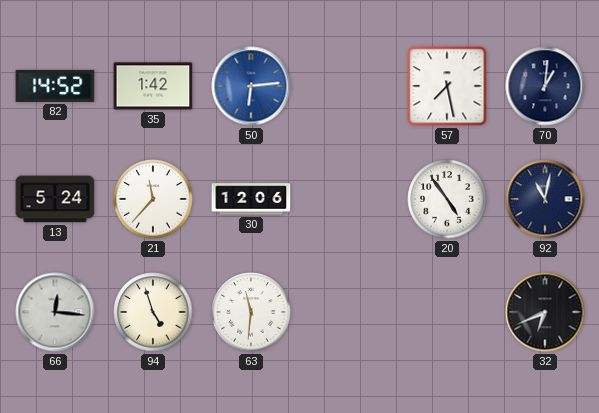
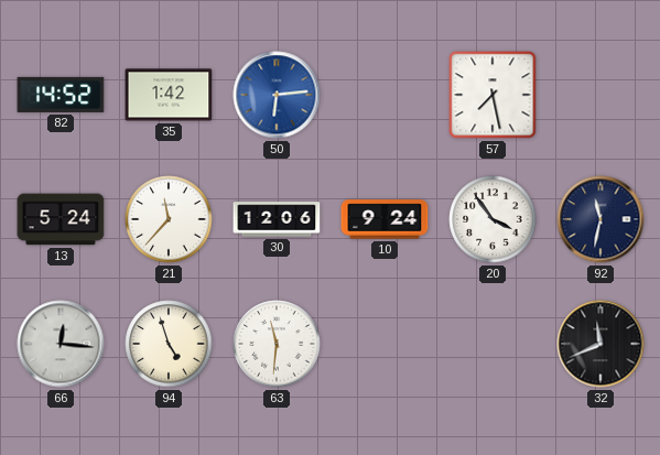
70: 1:01 -> none
10: none -> 9:24
20: 4:54 -> 3:54
92: 11:02 -> 11:32
32: 6:41 -> 11:41
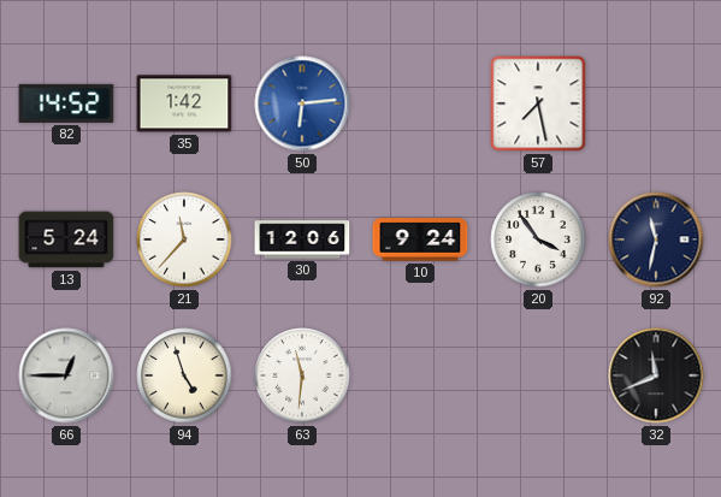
66: 12:16 -> 12:45
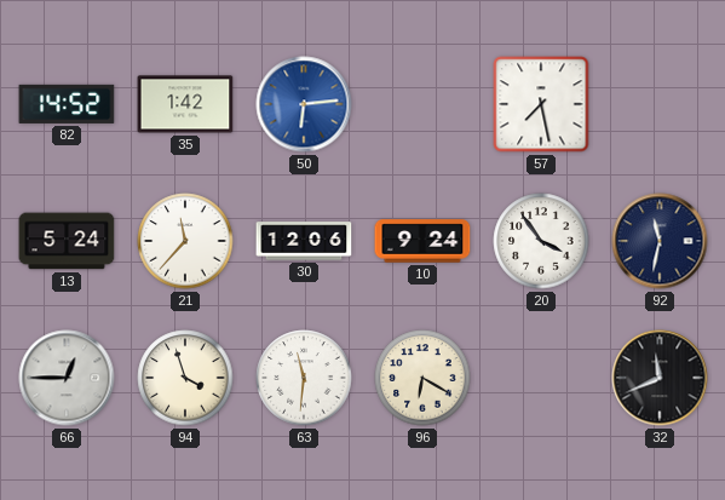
94: 4:57 -> 3:57
96: none -> 6:20
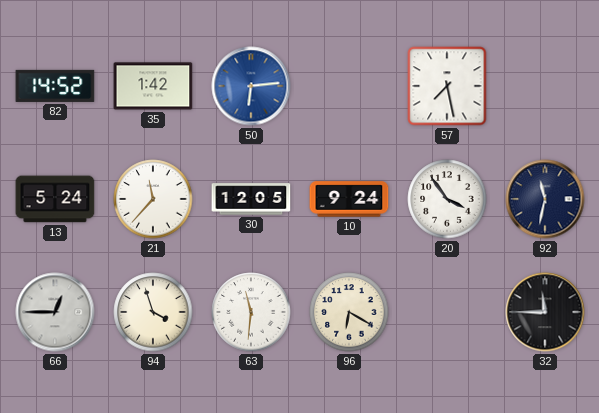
30: 12:06 -> 12:05
32: 11:41 -> 11:45
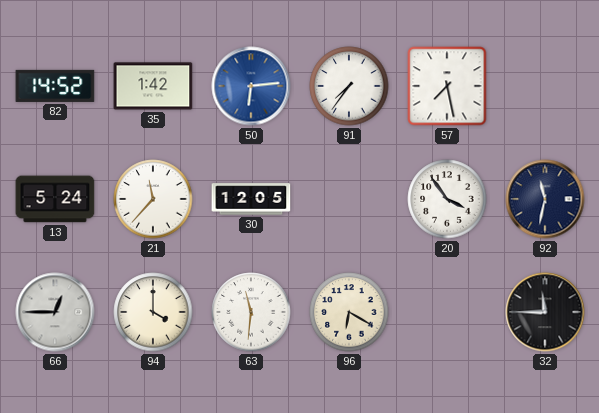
91: none -> 7:36
10: 9:24 -> none
94: 3:57 -> 4:00
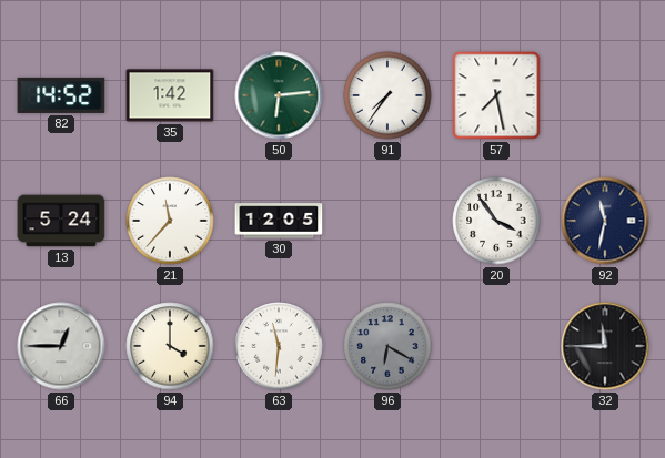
50 dial: blue -> green
96 dial: cream -> grey
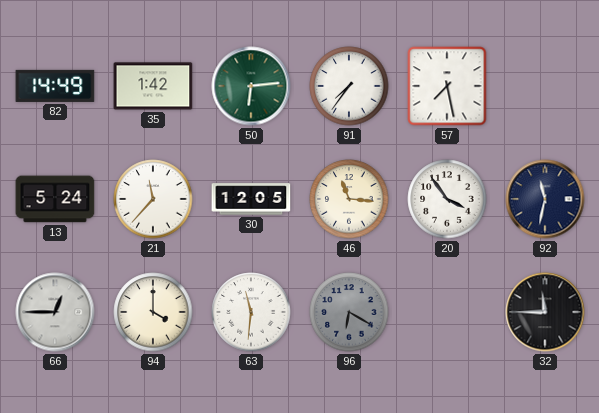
82: 14:52 -> 14:49
46: none -> 11:16
